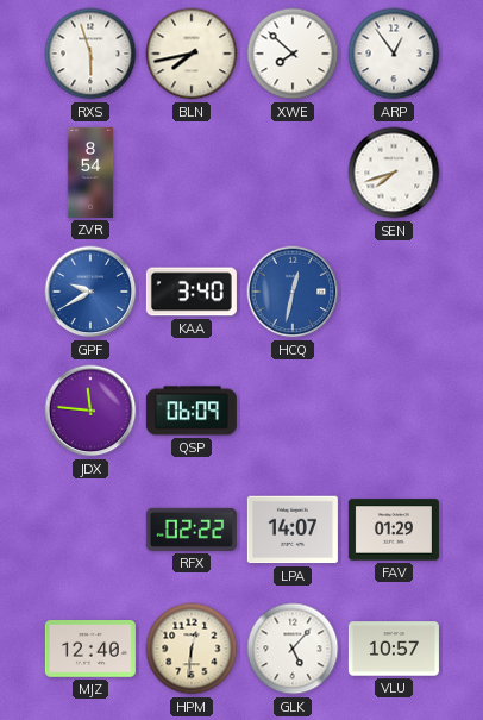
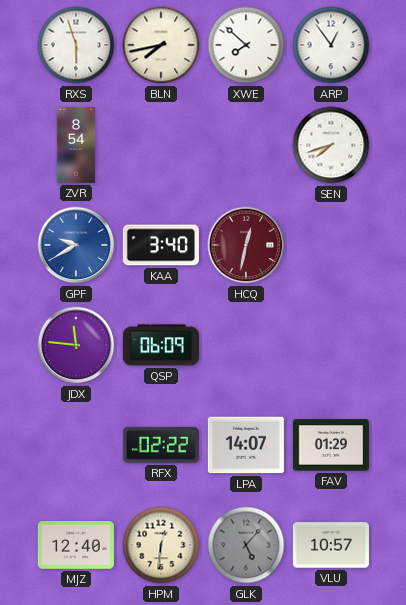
HCQ dial: blue -> burgundy
GLK dial: white -> grey
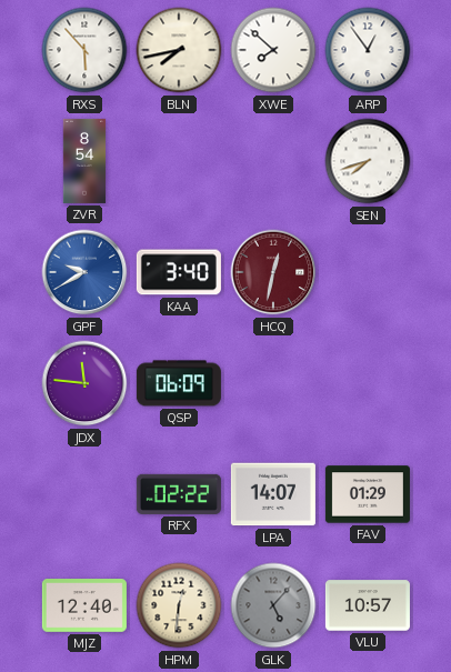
RXS: 5:57 -> 5:53
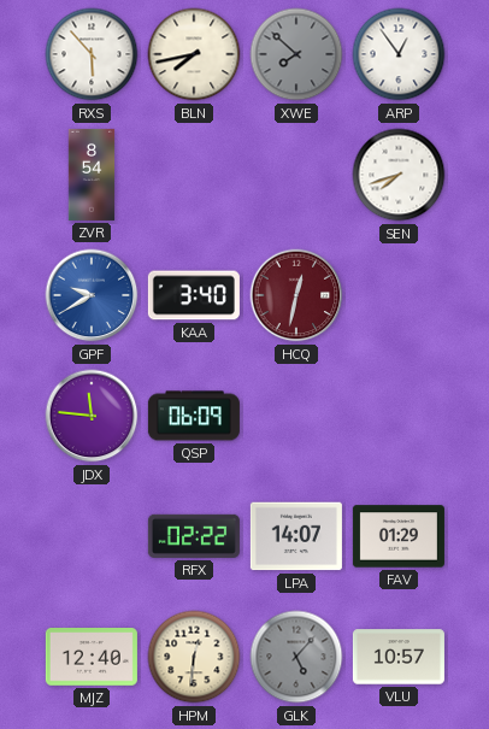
XWE dial: white -> grey
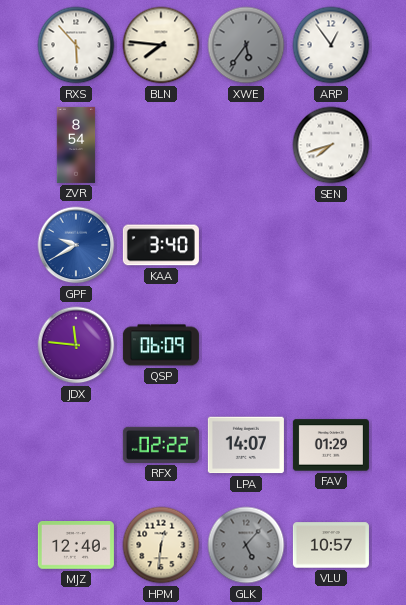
BLN: 7:43 -> 7:46
XWE: 7:52 -> 5:36
HCQ: 12:32 -> none
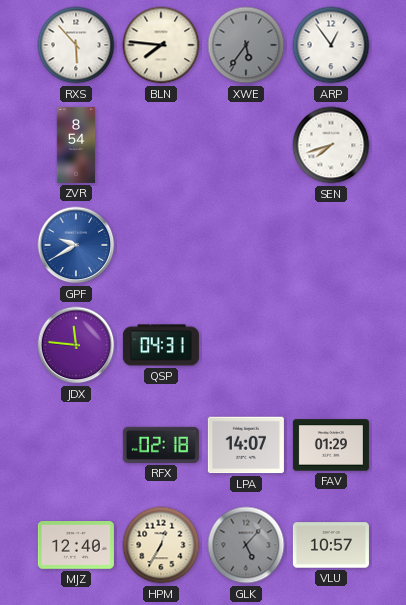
KAA: 3:40 -> none
QSP: 06:09 -> 04:31
RFX: 02:22 -> 02:18
HPM: 12:31 -> 12:35
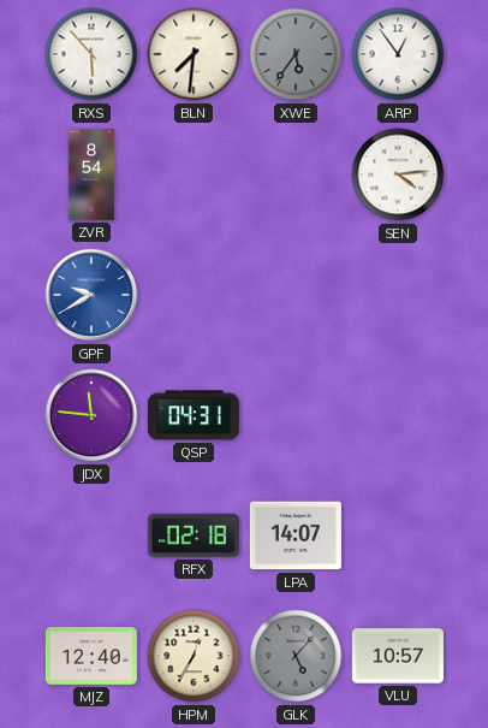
BLN: 7:46 -> 7:31
SEN: 7:42 -> 4:14
FAV: 01:29 -> none
